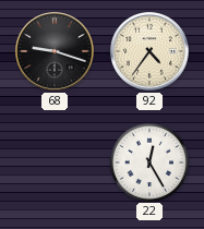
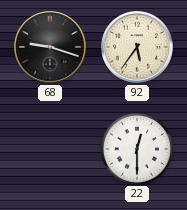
92: 4:36 -> 5:36
22: 12:25 -> 12:30
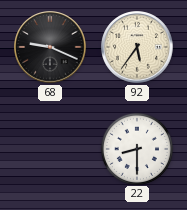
68: 9:18 -> 9:19
22: 12:30 -> 8:30
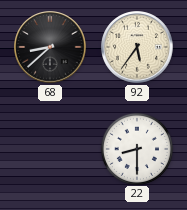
68: 9:19 -> 8:38
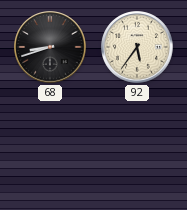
68: 8:38 -> 8:42
22: 8:30 -> none
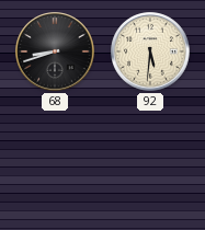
92: 5:36 -> 5:31
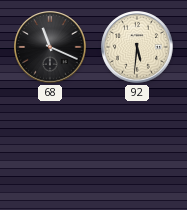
68: 8:42 -> 11:19
